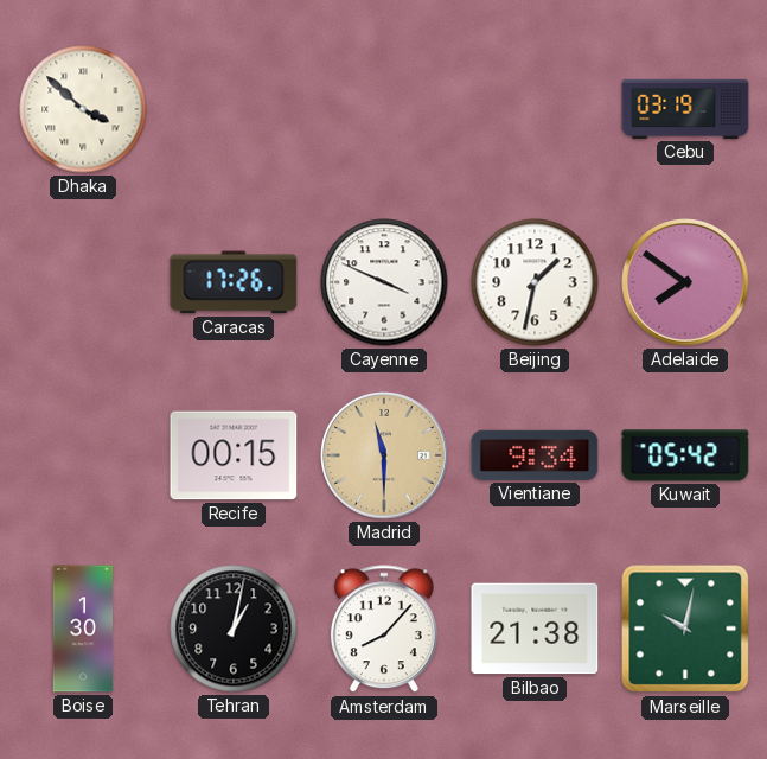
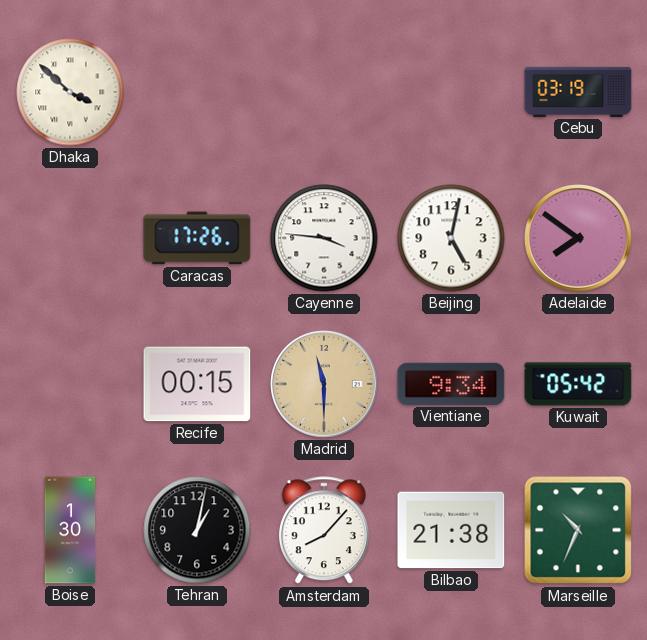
Cayenne: 3:49 -> 3:46
Beijing: 1:32 -> 5:02
Marseille: 10:02 -> 10:34
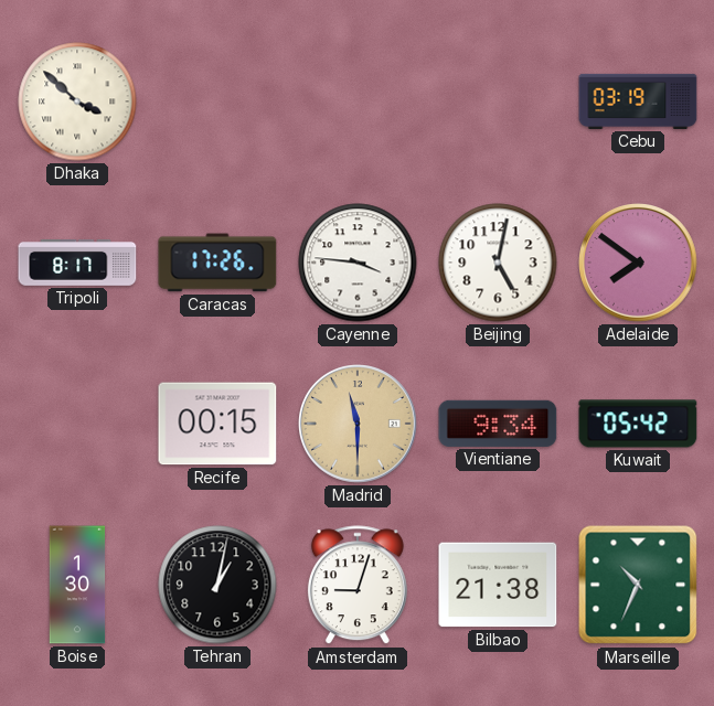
Tripoli: none -> 8:17
Amsterdam: 8:07 -> 9:03
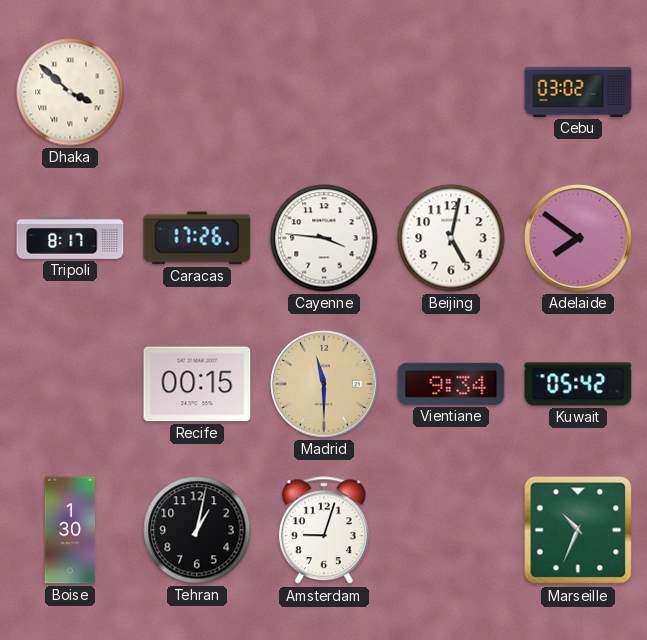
Cebu: 03:19 -> 03:02
Bilbao: 21:38 -> none
